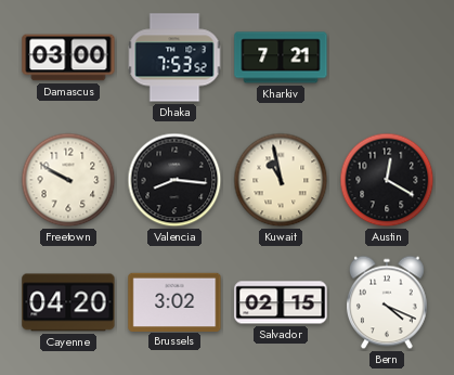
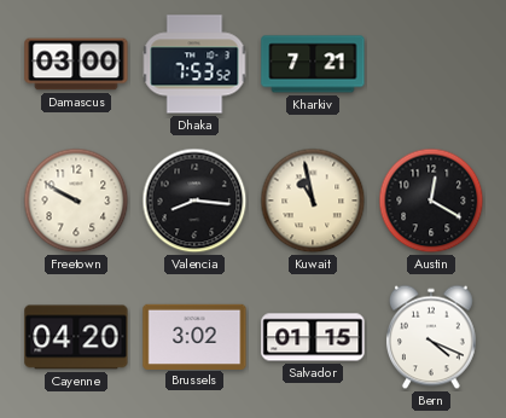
Salvador: 02:15 -> 01:15
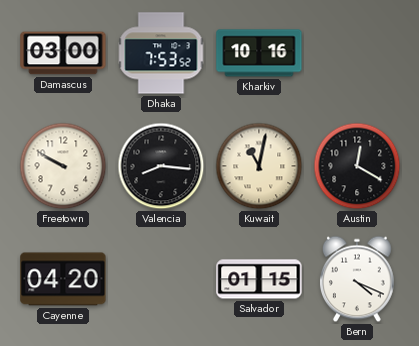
Kharkiv: 7:21 -> 10:16
Kuwait: 10:58 -> 11:02
Brussels: 3:02 -> none
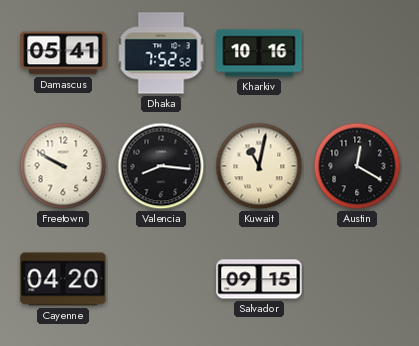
Damascus: 03:00 -> 05:41
Dhaka: 7:53 -> 7:52
Salvador: 01:15 -> 09:15
Bern: 4:19 -> none
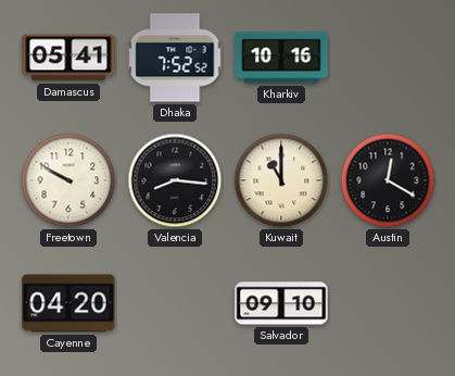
Kuwait: 11:02 -> 11:00
Salvador: 09:15 -> 09:10
